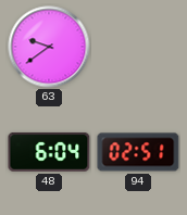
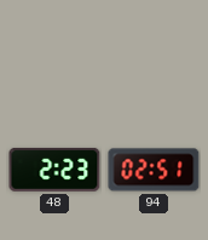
63: 9:39 -> none
48: 6:04 -> 2:23
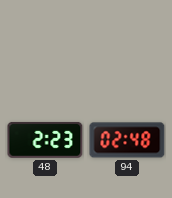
94: 02:51 -> 02:48
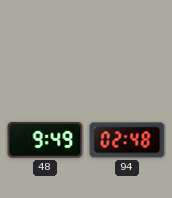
48: 2:23 -> 9:49
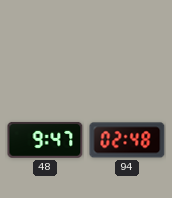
48: 9:49 -> 9:47
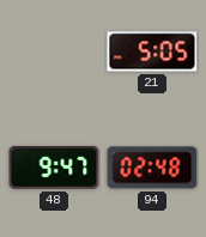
21: none -> 5:05
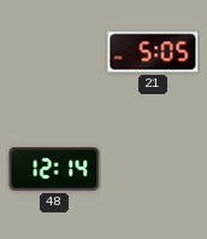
48: 9:47 -> 12:14
94: 02:48 -> none
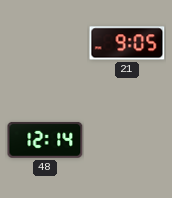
21: 5:05 -> 9:05
